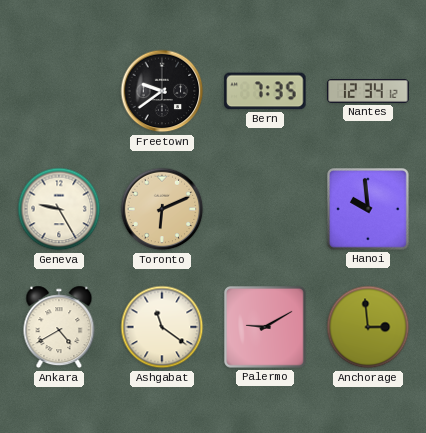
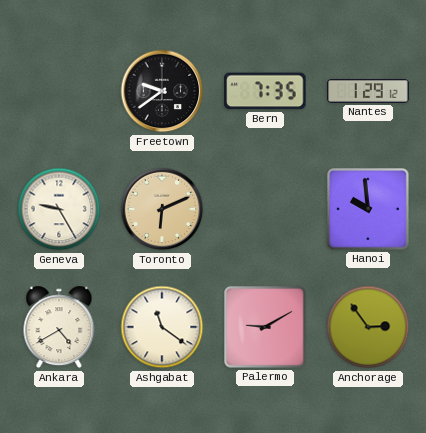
Nantes: 12:34 -> 1:29
Anchorage: 2:59 -> 2:54
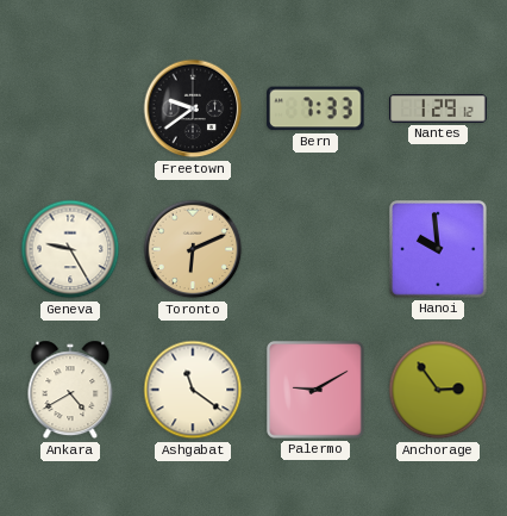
Bern: 7:35 -> 7:33
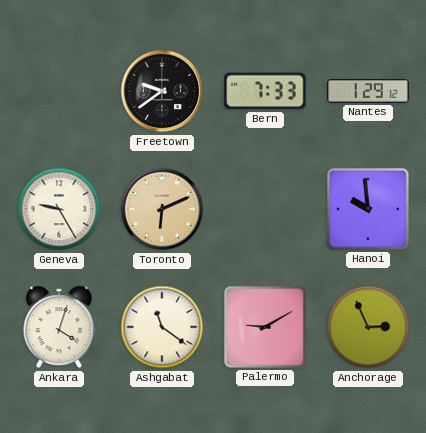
Ankara: 4:40 -> 4:03
Anchorage: 2:54 -> 2:56
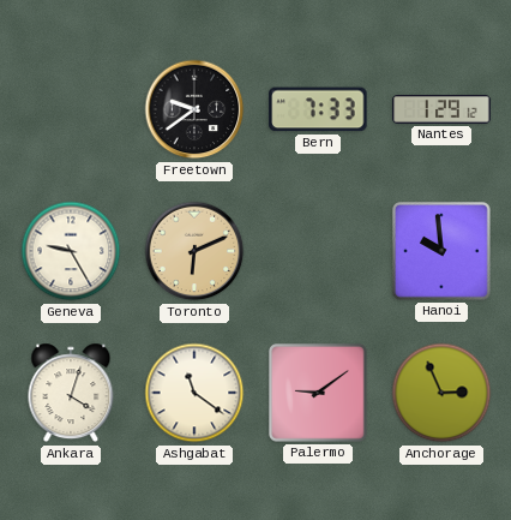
Palermo: 9:10 -> 9:09
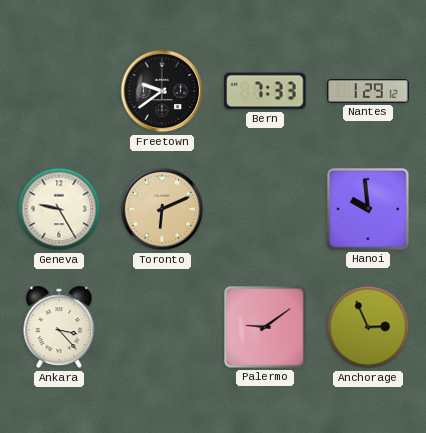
Ankara: 4:03 -> 3:23
Ashgabat: 11:21 -> none
